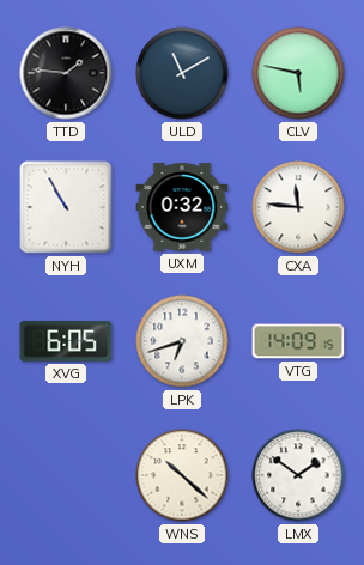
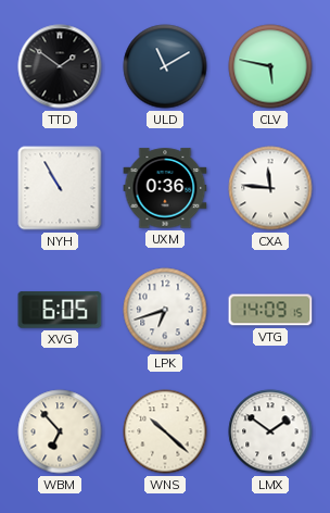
TTD: 1:46 -> 1:51
UXM: 0:32 -> 0:36
WBM: none -> 6:53
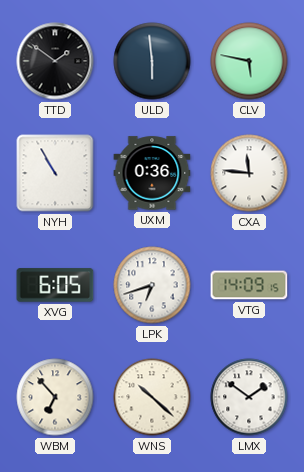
ULD: 11:10 -> 5:59
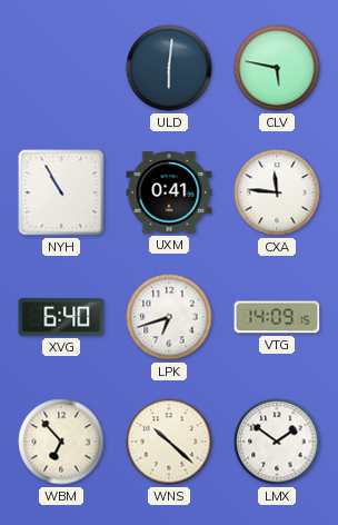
TTD: 1:51 -> none
ULD: 5:59 -> 6:01
UXM: 0:36 -> 0:41
XVG: 6:05 -> 6:40
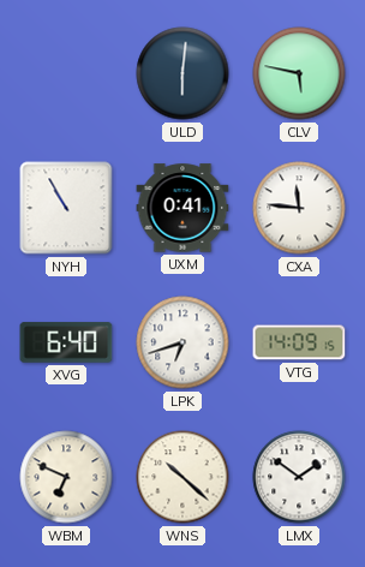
WBM: 6:53 -> 6:49
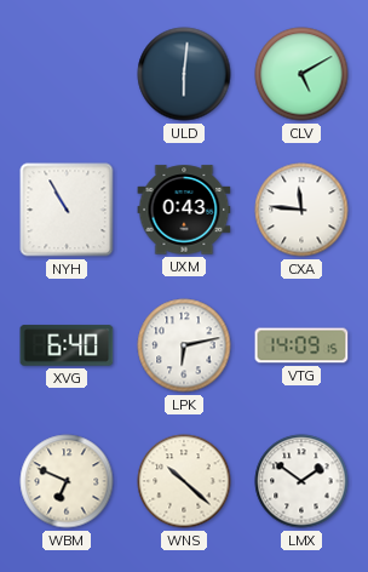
CLV: 5:47 -> 5:10
UXM: 0:41 -> 0:43
LPK: 6:42 -> 6:13
